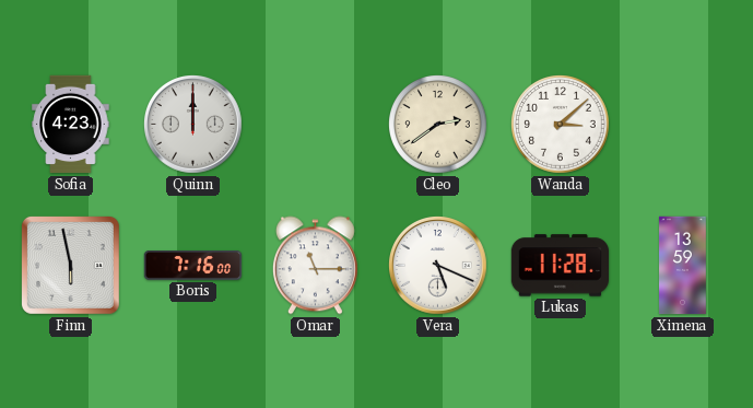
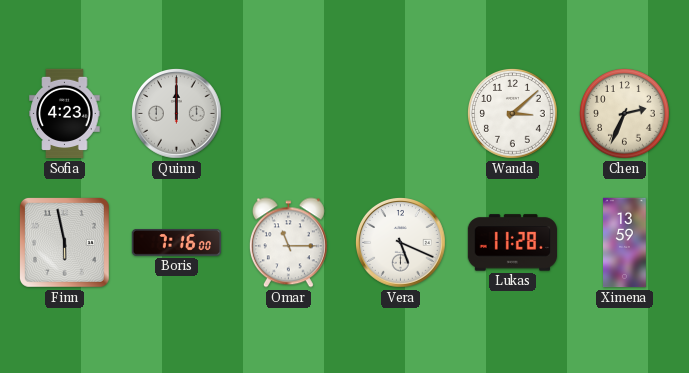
Cleo: 2:39 -> none
Chen: none -> 2:34
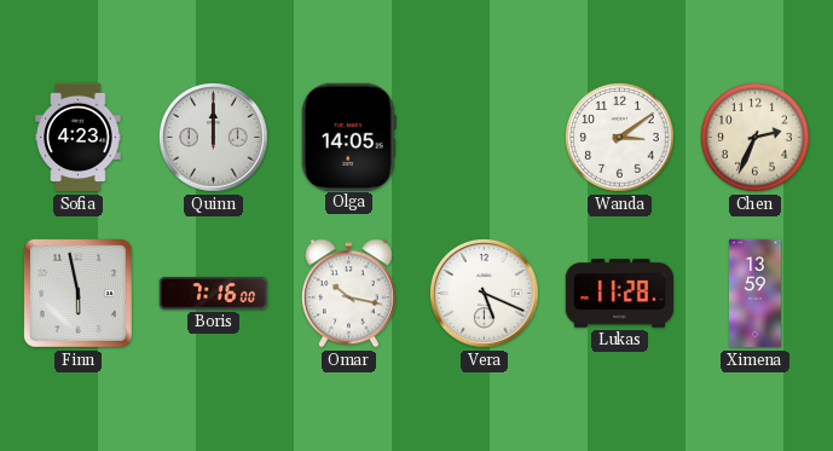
Olga: none -> 14:05
Wanda: 3:08 -> 3:09
Omar: 11:15 -> 10:17
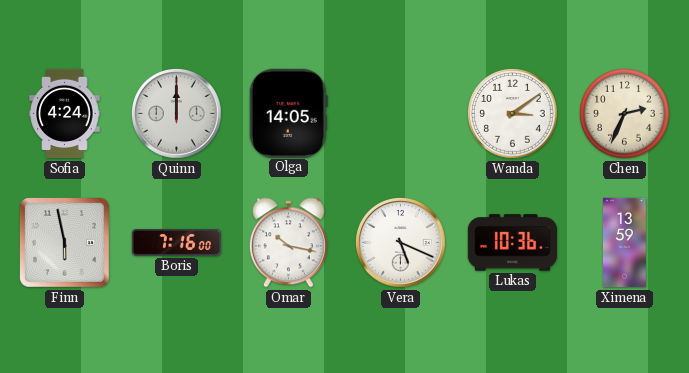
Sofia: 4:23 -> 4:24
Lukas: 11:28 -> 10:36
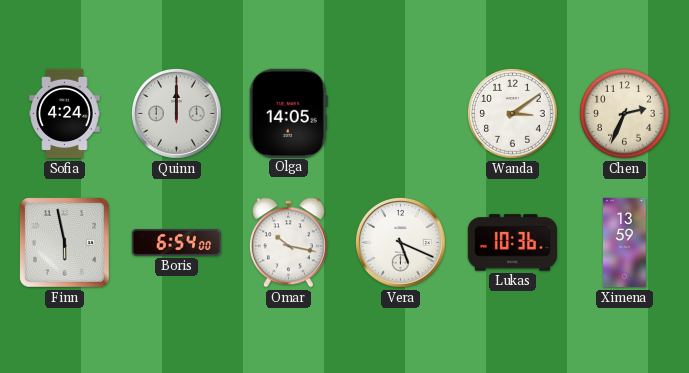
Boris: 7:16 -> 6:54
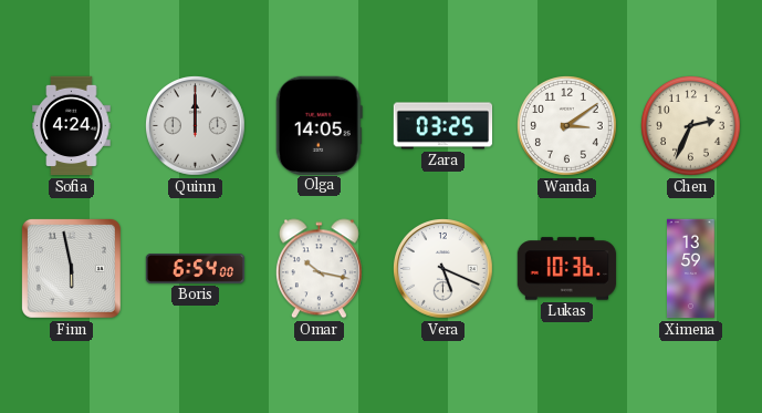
Zara: none -> 03:25
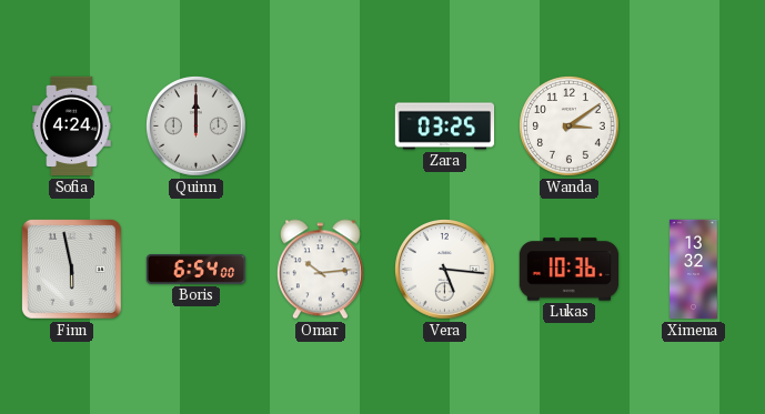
Olga: 14:05 -> none
Chen: 2:34 -> none
Omar: 10:17 -> 10:14
Vera: 5:19 -> 5:16
Ximena: 13:59 -> 13:32
